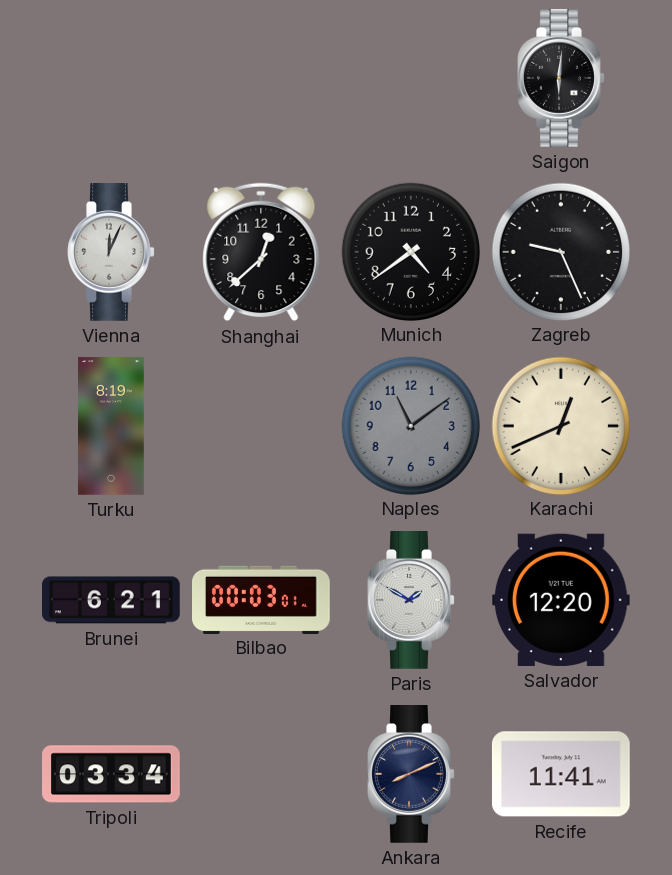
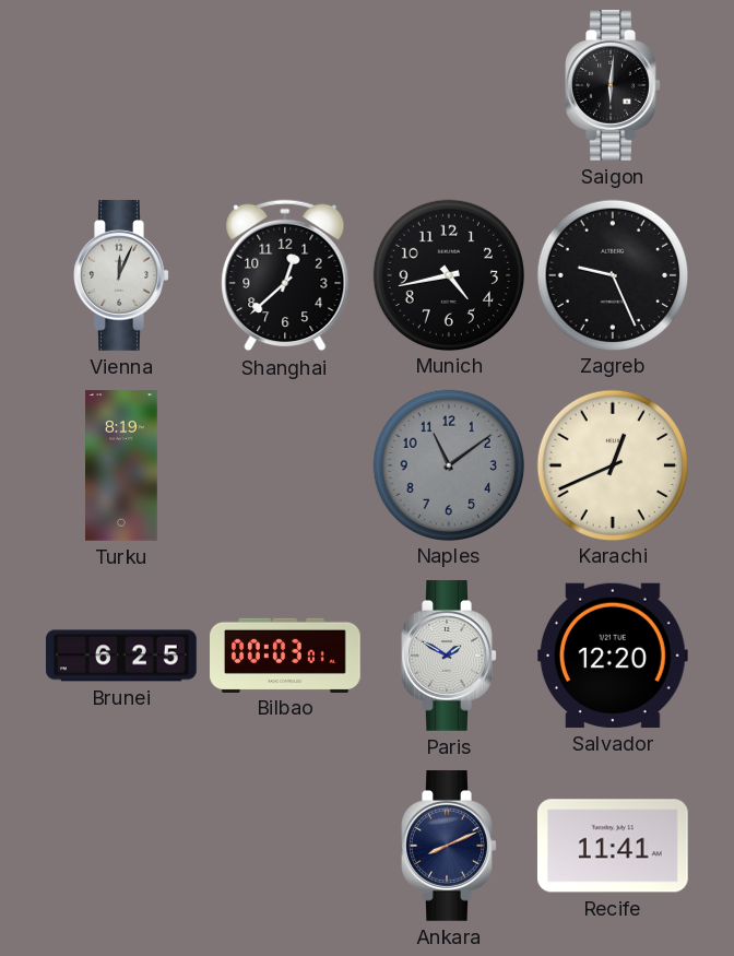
Munich: 4:39 -> 4:43
Brunei: 6:21 -> 6:25
Tripoli: 03:34 -> none
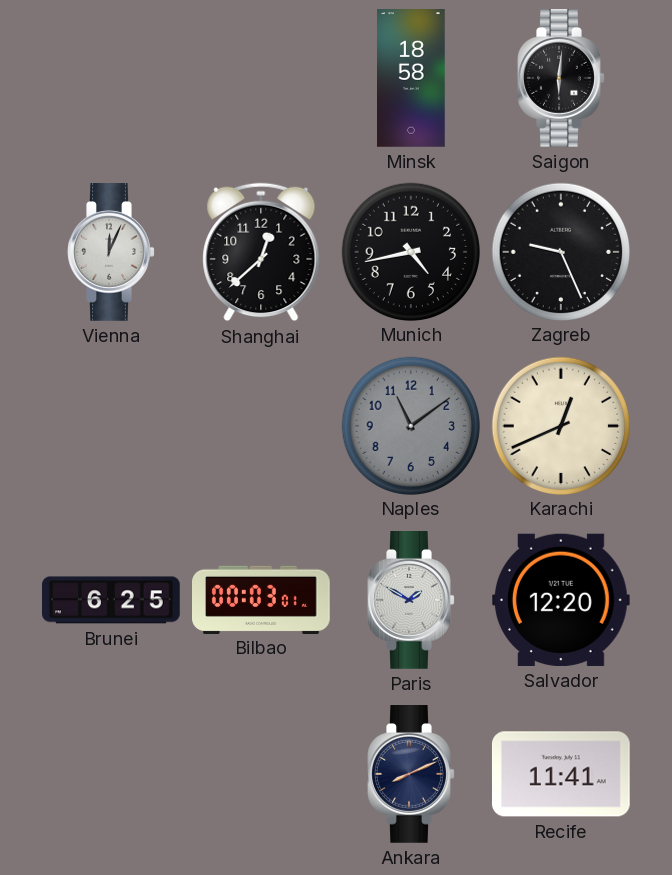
Minsk: none -> 18:58
Turku: 8:19 -> none
